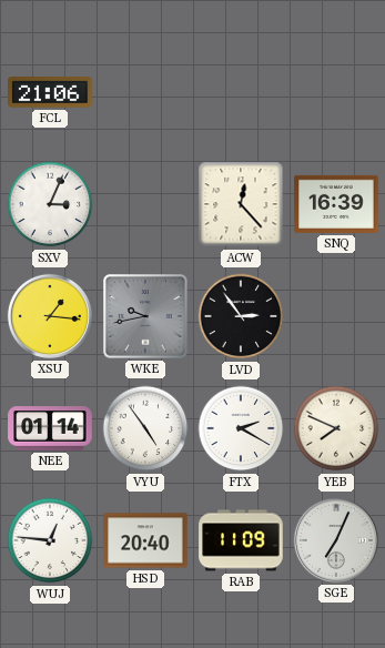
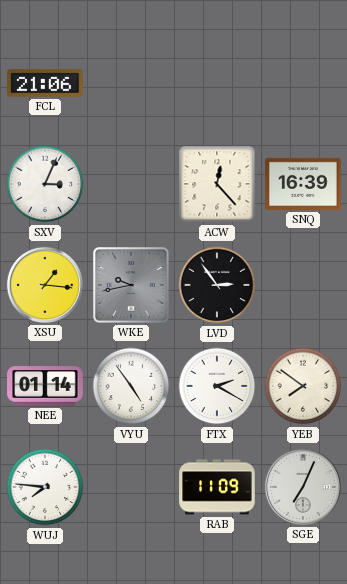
YEB: 7:49 -> 7:51
WUJ: 12:46 -> 7:46
HSD: 20:40 -> none
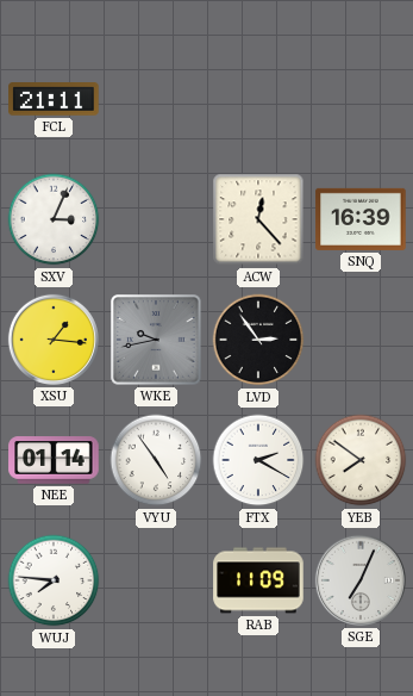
FCL: 21:06 -> 21:11
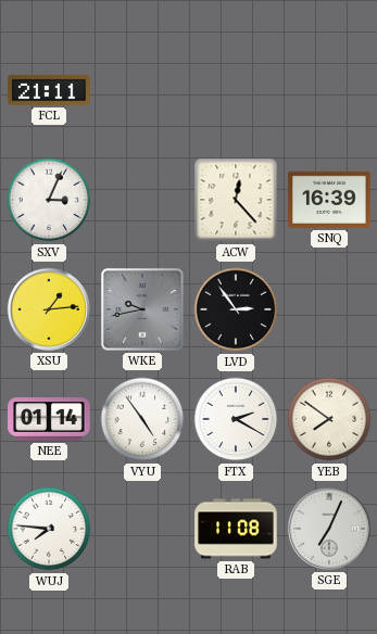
XSU: 1:16 -> 1:14
RAB: 11:09 -> 11:08
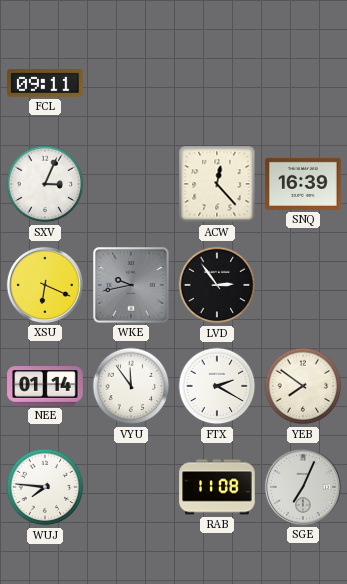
FCL: 21:11 -> 09:11
XSU: 1:14 -> 6:19
VYU: 4:54 -> 11:54
